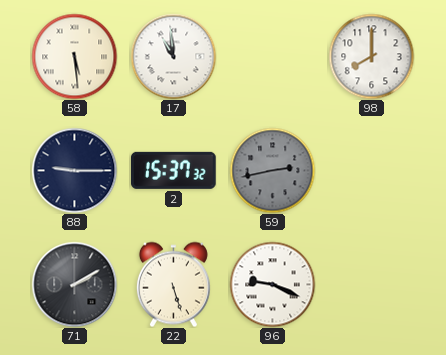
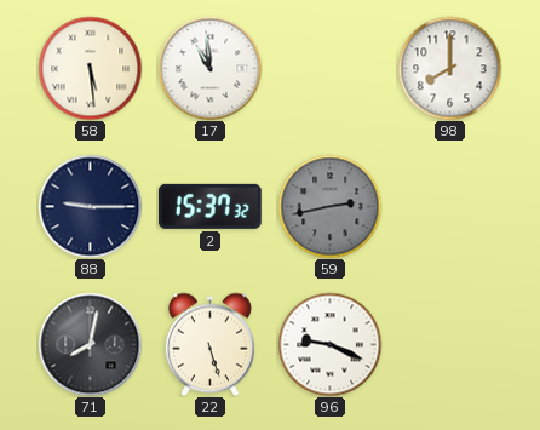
71: 2:10 -> 8:02
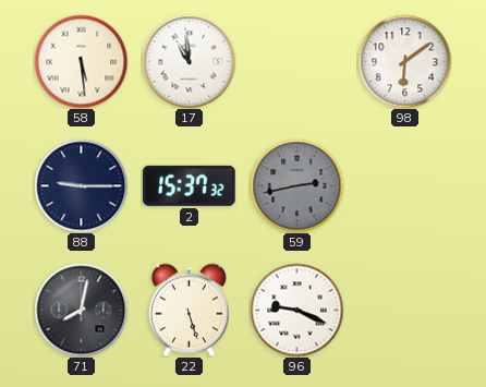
98: 8:00 -> 6:09
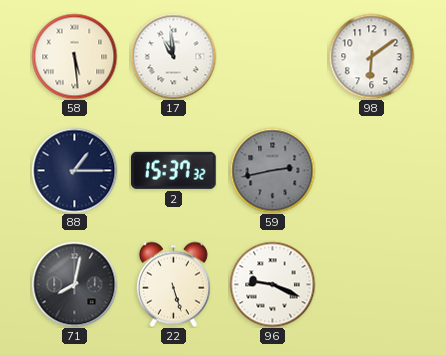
88: 9:15 -> 1:15
